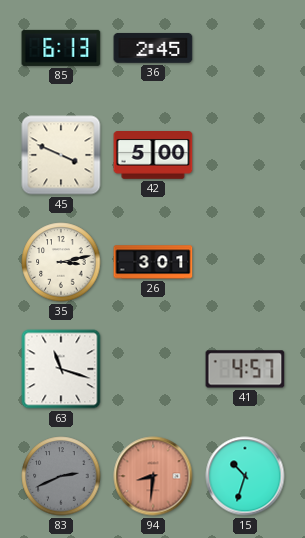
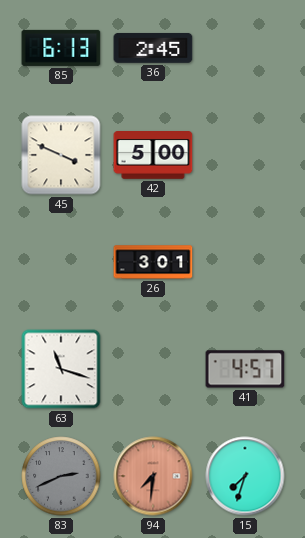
35: 3:13 -> none
94: 8:31 -> 7:31
15: 10:33 -> 7:33
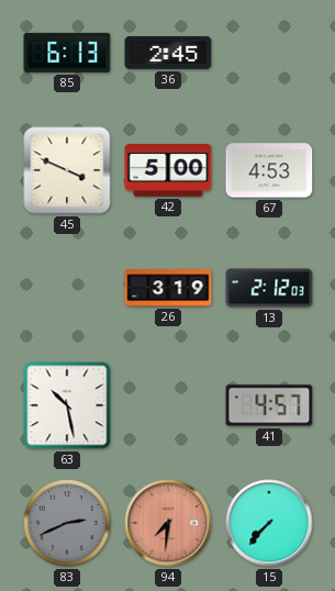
67: none -> 4:53
26: 3:01 -> 3:19
13: none -> 2:12
63: 11:18 -> 10:28
15: 7:33 -> 7:37
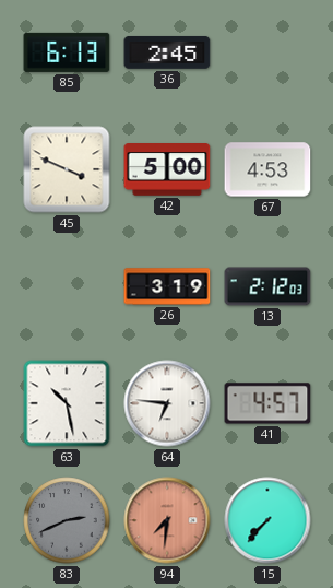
64: none -> 6:46
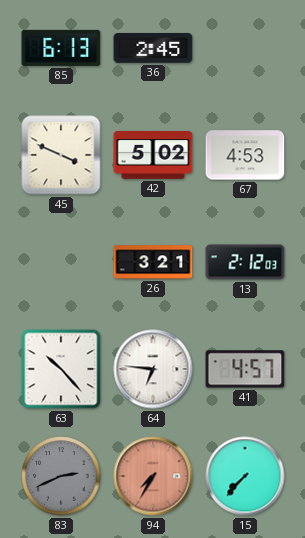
42: 5:00 -> 5:02
26: 3:19 -> 3:21
63: 10:28 -> 10:23
94: 7:31 -> 7:35
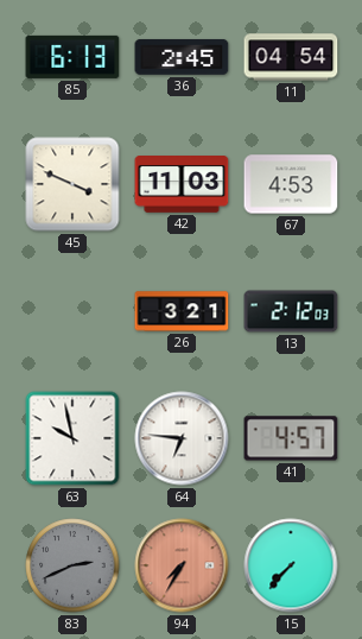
11: none -> 04:54
42: 5:02 -> 11:03
63: 10:23 -> 9:58
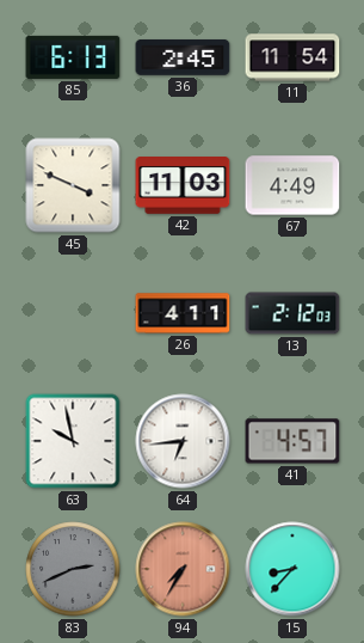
11: 04:54 -> 11:54
67: 4:53 -> 4:49
26: 3:21 -> 4:11
64: 6:46 -> 6:44
15: 7:37 -> 8:37
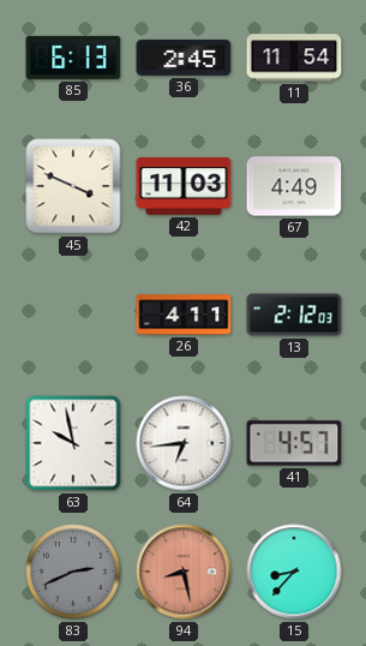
94: 7:35 -> 8:28
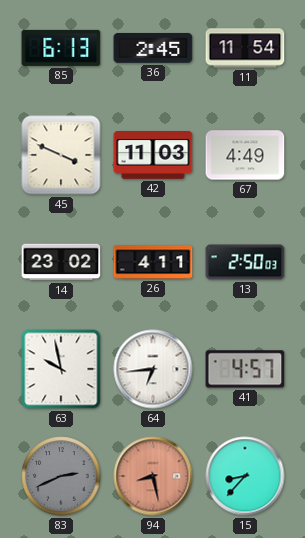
14: none -> 23:02
13: 2:12 -> 2:50
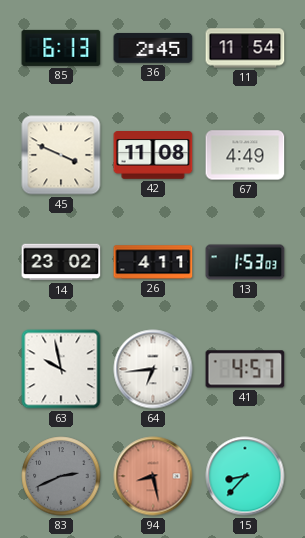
42: 11:03 -> 11:08
13: 2:50 -> 1:53
